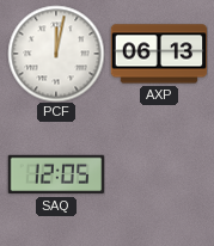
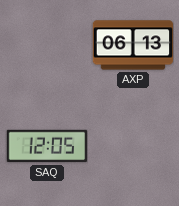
PCF: 12:02 -> none
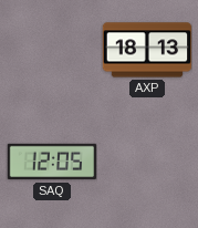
AXP: 06:13 -> 18:13
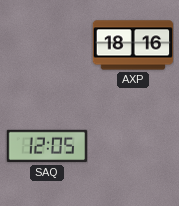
AXP: 18:13 -> 18:16
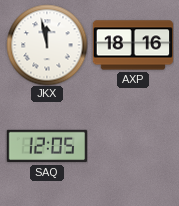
JKX: none -> 11:58
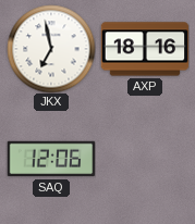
JKX: 11:58 -> 6:58
SAQ: 12:05 -> 12:06
